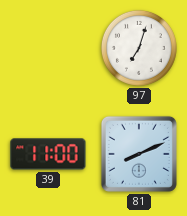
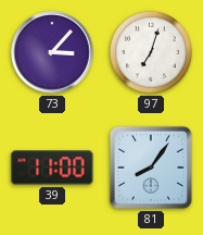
73: none -> 3:07
81: 8:11 -> 8:06
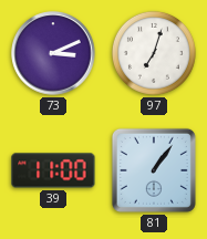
73: 3:07 -> 3:11
81: 8:06 -> 1:06
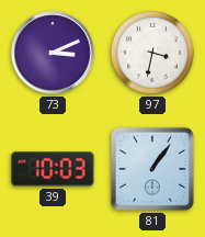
97: 7:03 -> 3:32
39: 11:00 -> 10:03
